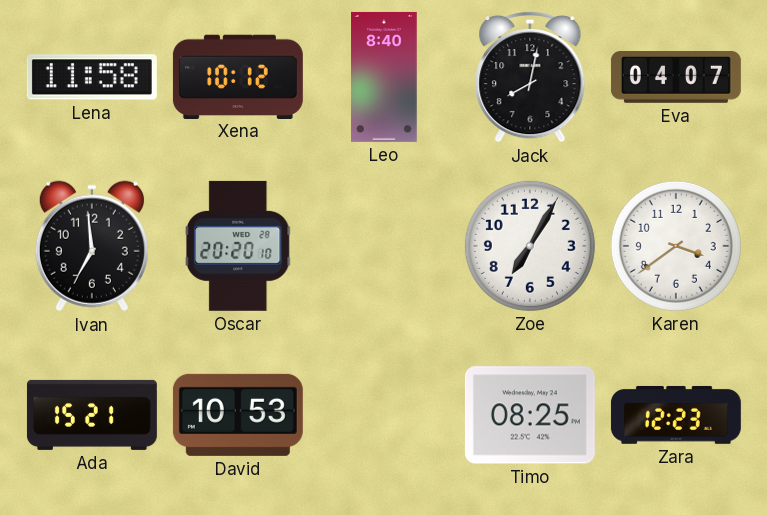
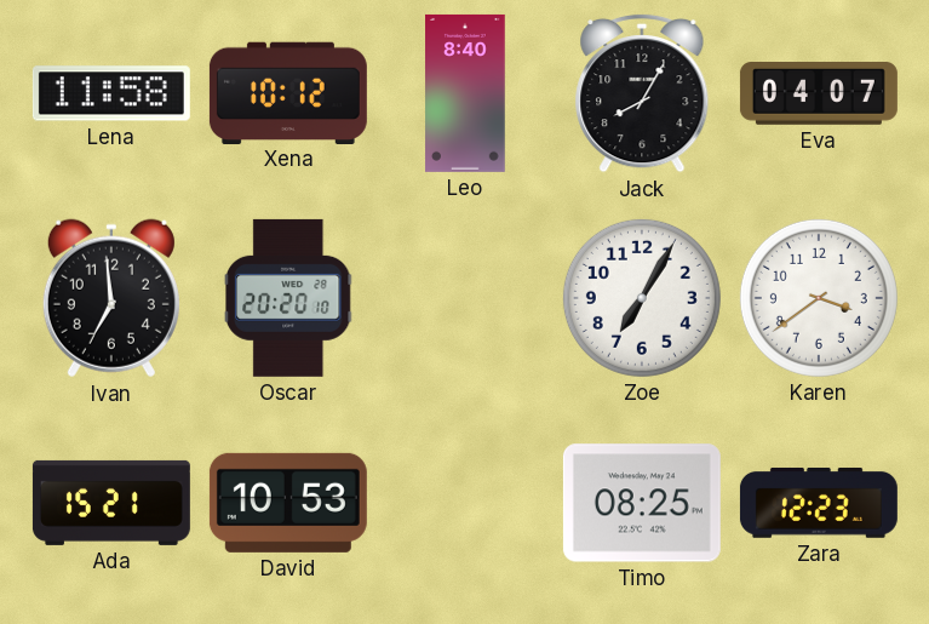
Jack: 8:02 -> 8:05
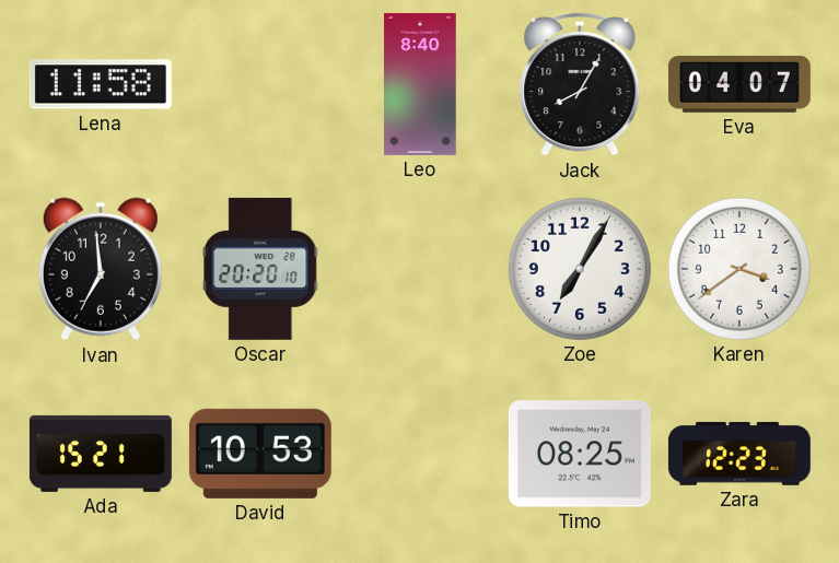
Xena: 10:12 -> none
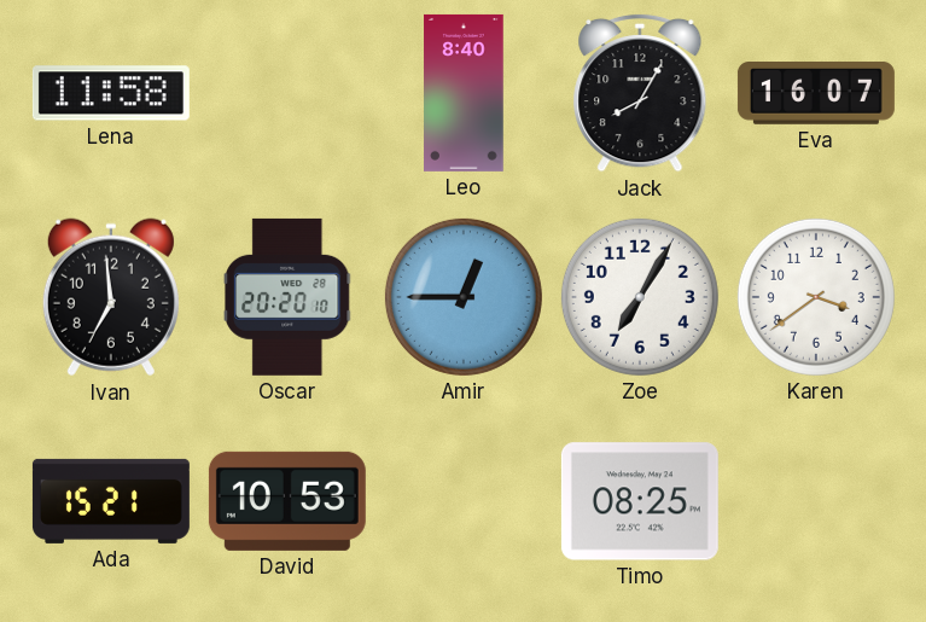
Eva: 04:07 -> 16:07
Amir: none -> 12:45
Zara: 12:23 -> none
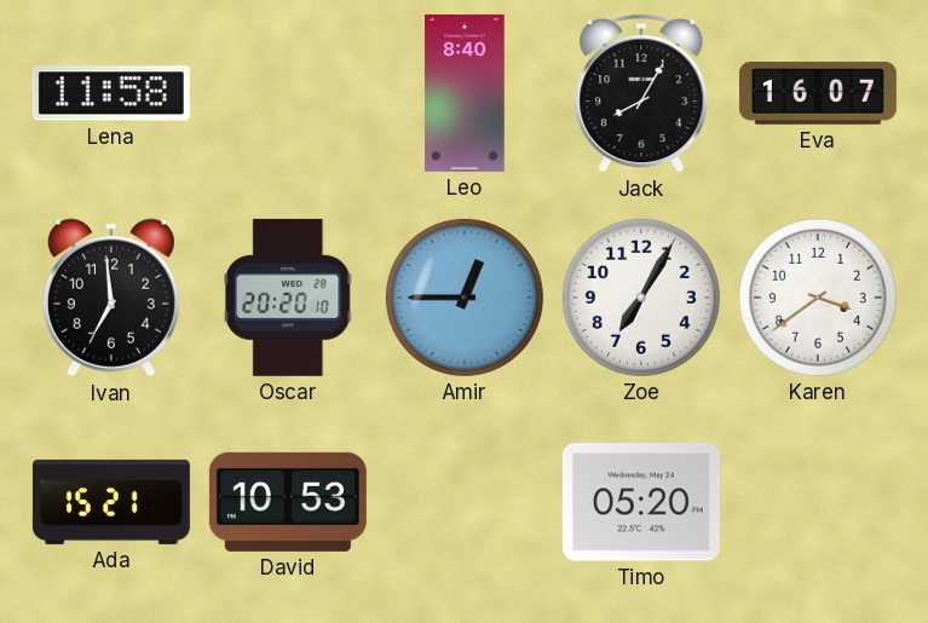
Timo: 08:25 -> 05:20
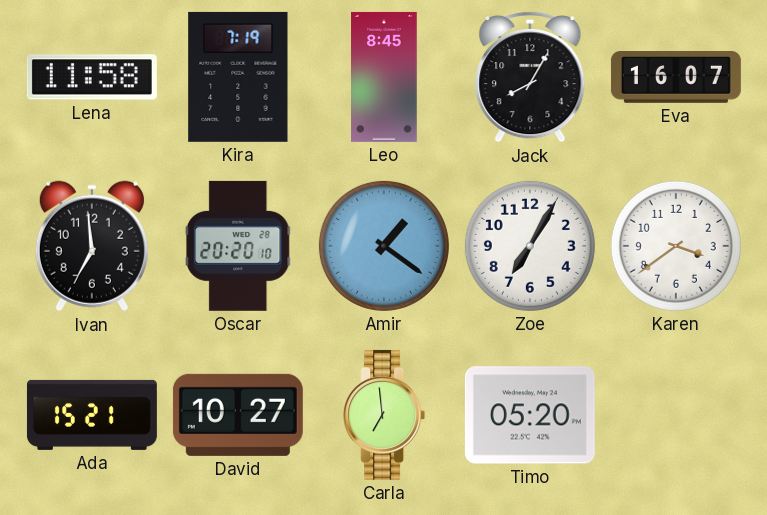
Kira: none -> 7:19
Leo: 8:40 -> 8:45
Amir: 12:45 -> 1:21
David: 10:53 -> 10:27
Carla: none -> 6:59
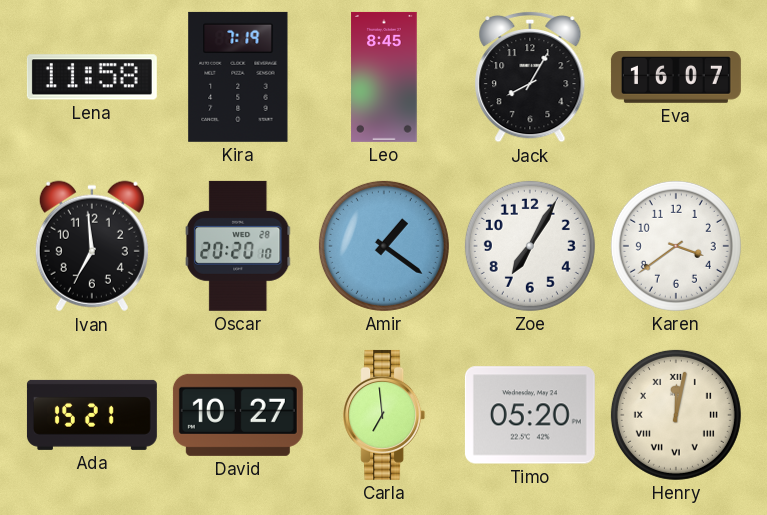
Henry: none -> 12:02
